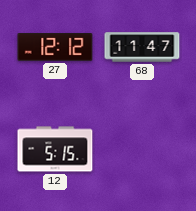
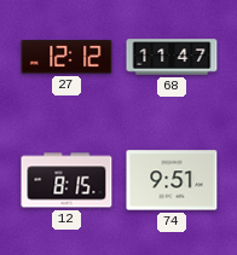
12: 5:15 -> 8:15
74: none -> 9:51
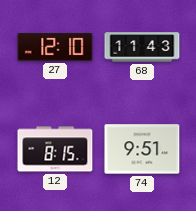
27: 12:12 -> 12:10
68: 11:47 -> 11:43
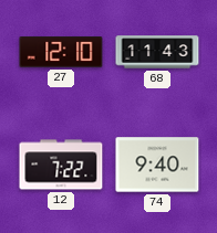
12: 8:15 -> 7:22
74: 9:51 -> 9:40
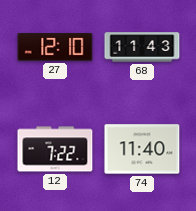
74: 9:40 -> 11:40
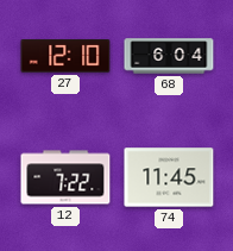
68: 11:43 -> 6:04
74: 11:40 -> 11:45
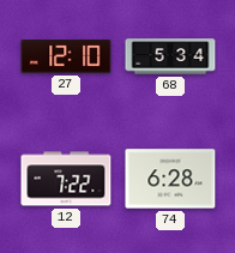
68: 6:04 -> 5:34
74: 11:45 -> 6:28
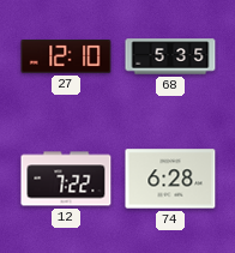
68: 5:34 -> 5:35
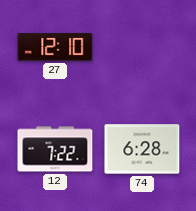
68: 5:35 -> none
